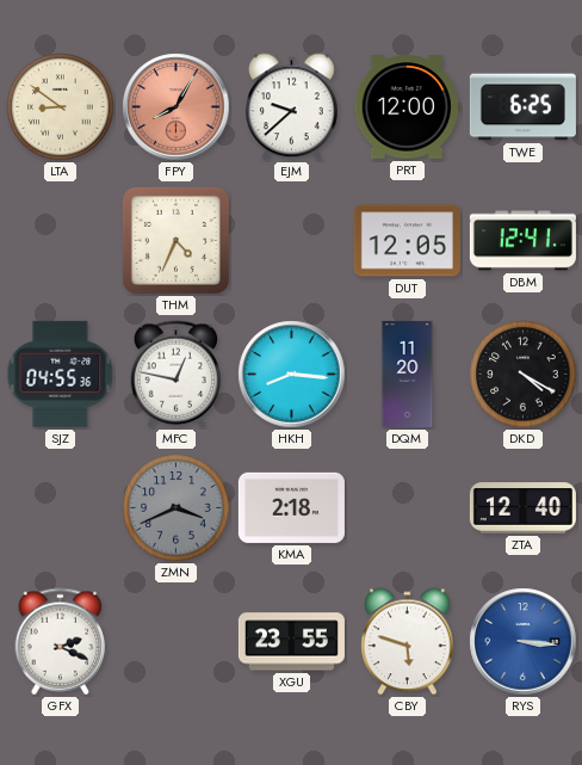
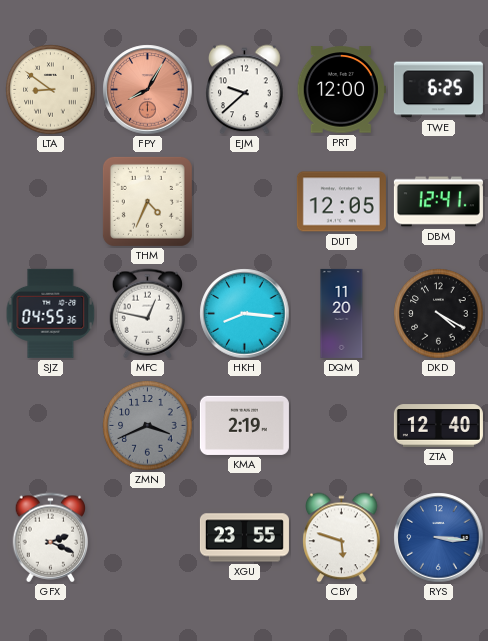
KMA: 2:18 -> 2:19
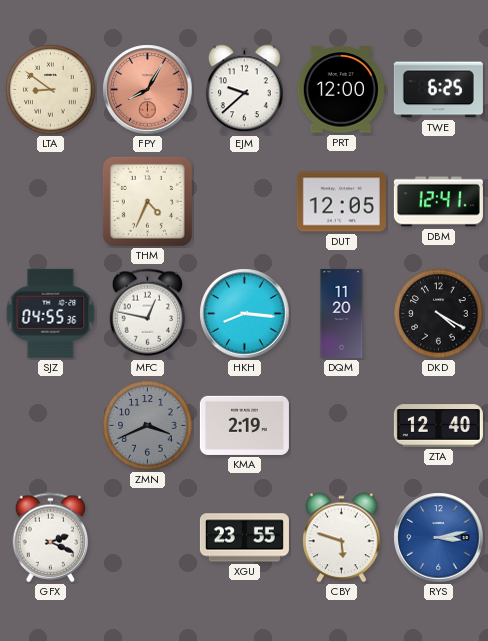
RYS: 3:16 -> 3:13
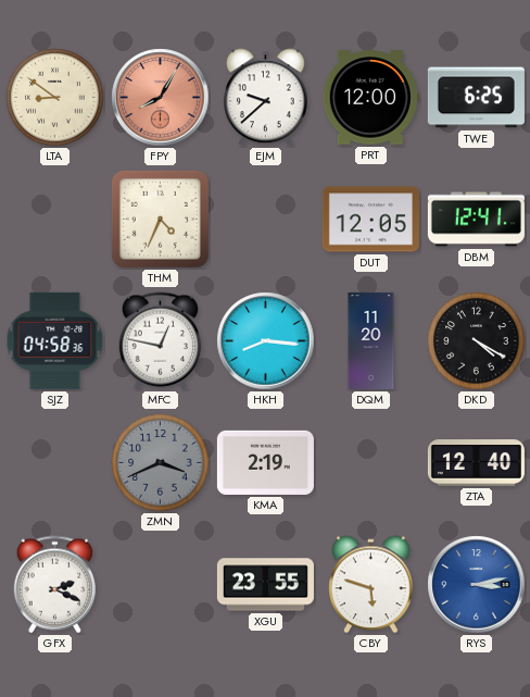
SJZ: 04:55 -> 04:58
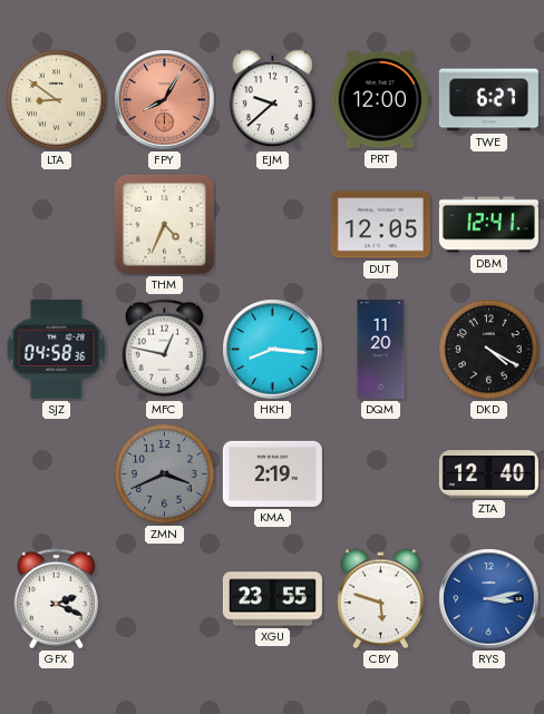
TWE: 6:25 -> 6:27
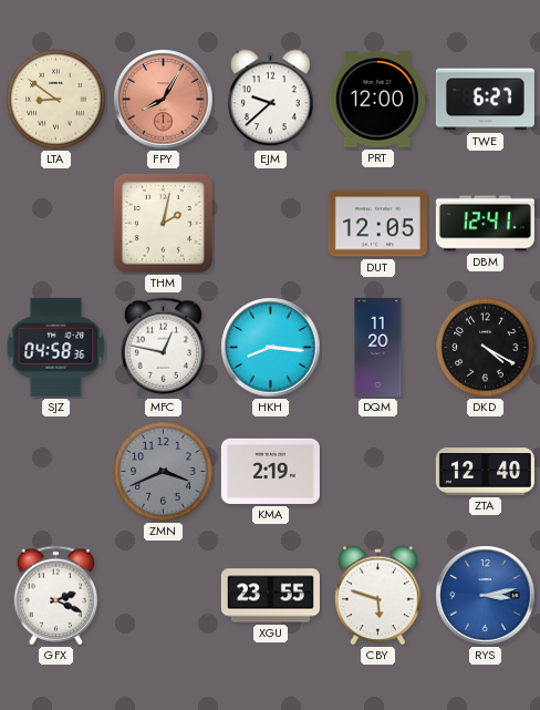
THM: 4:34 -> 2:02
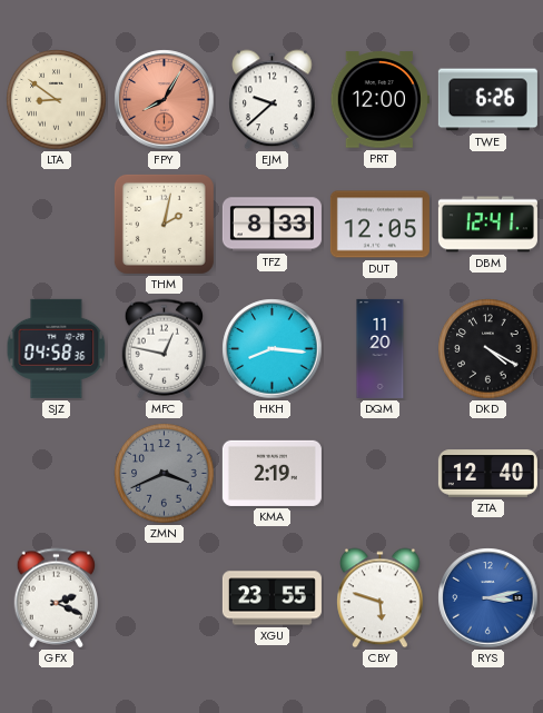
TWE: 6:27 -> 6:26
TFZ: none -> 8:33
